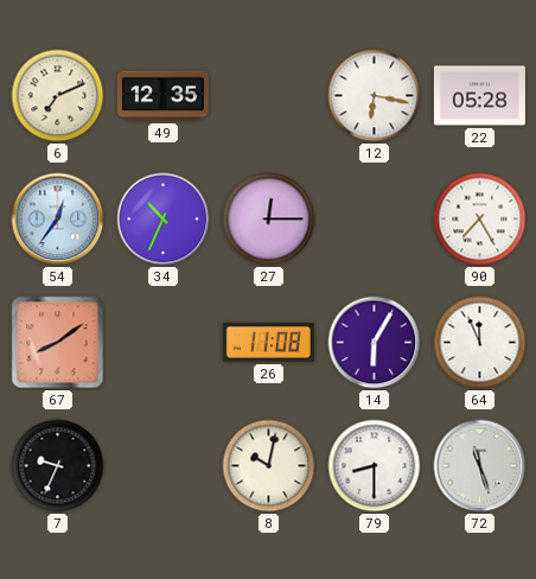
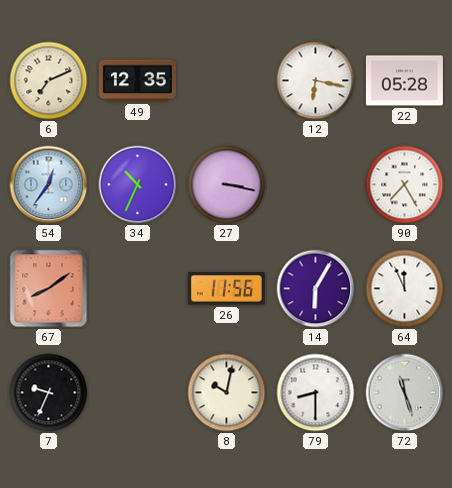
27: 12:15 -> 3:17
26: 11:08 -> 11:56
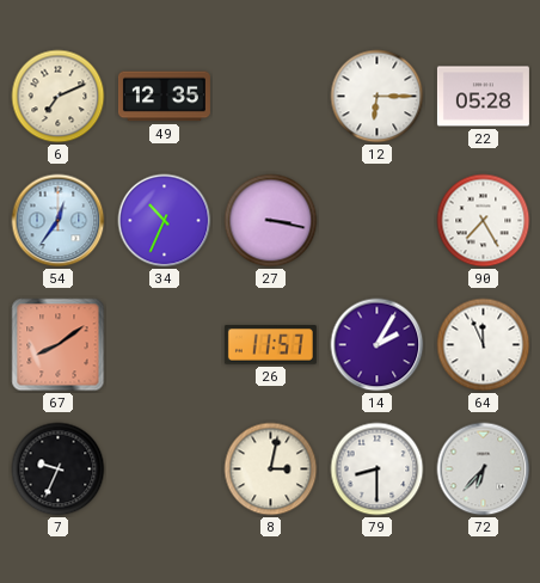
12: 6:17 -> 6:15
26: 11:56 -> 11:57
14: 6:05 -> 2:05
8: 10:02 -> 3:02
72: 11:27 -> 6:37
